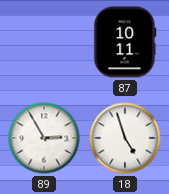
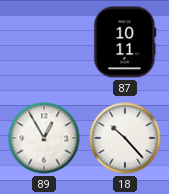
89: 2:55 -> 12:55
18: 4:57 -> 10:23
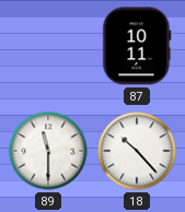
89: 12:55 -> 11:30
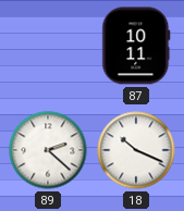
89: 11:30 -> 2:22
18: 10:23 -> 10:19
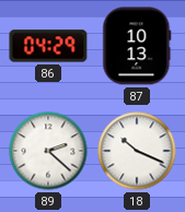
86: none -> 04:29
87: 10:11 -> 10:13
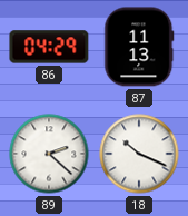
87: 10:13 -> 11:13
